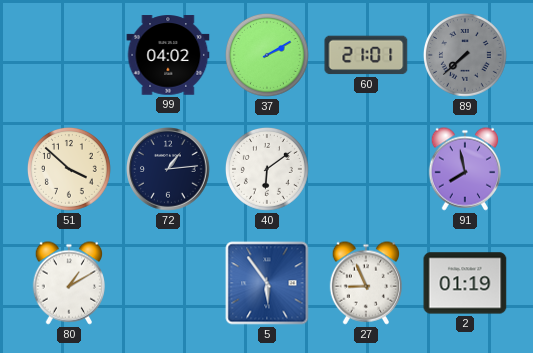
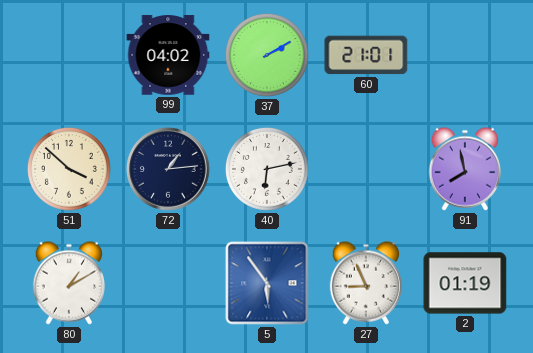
89: 7:38 -> none
40: 6:09 -> 6:13
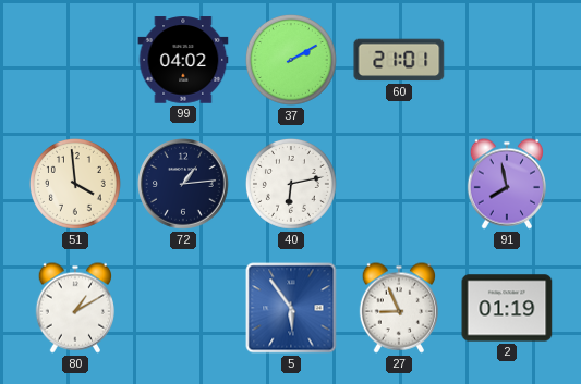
51: 3:52 -> 3:59
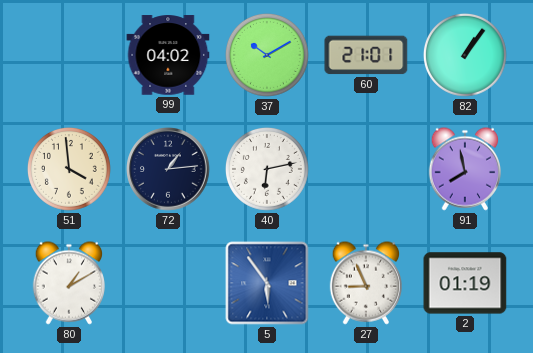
37: 2:10 -> 10:10
82: none -> 1:06
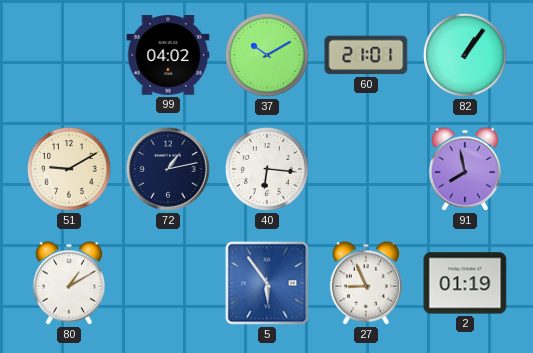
51: 3:59 -> 9:10
72: 1:14 -> 1:13
40: 6:13 -> 6:16
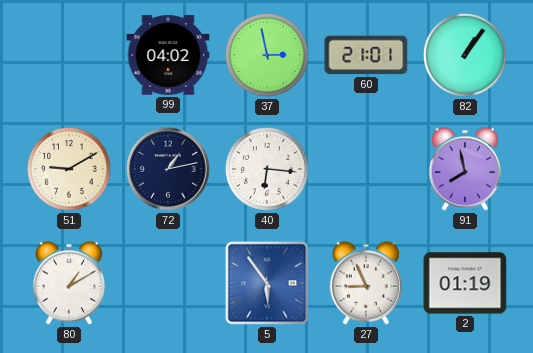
37: 10:10 -> 2:58
